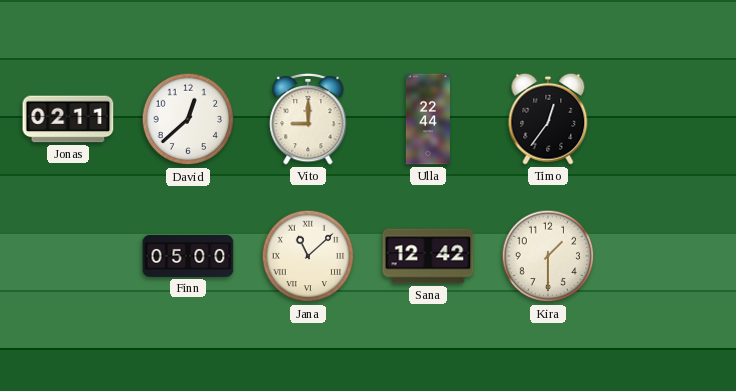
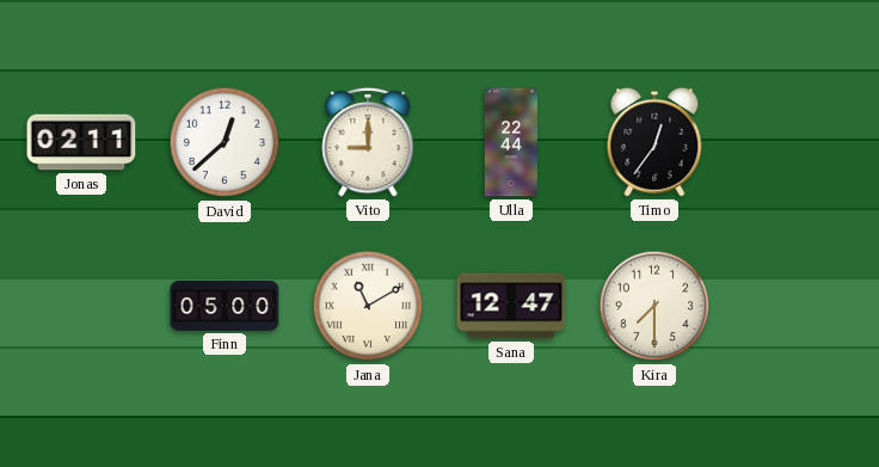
Jana: 11:08 -> 11:10
Sana: 12:42 -> 12:47
Kira: 1:30 -> 7:30
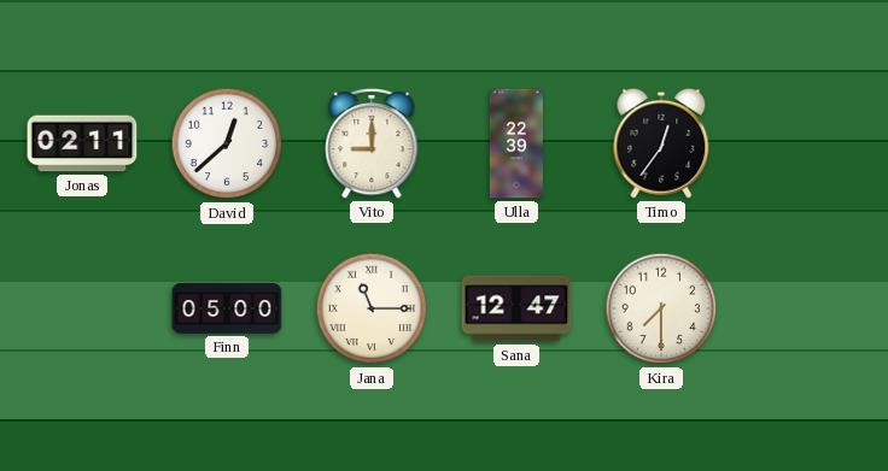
Ulla: 22:44 -> 22:39
Jana: 11:10 -> 11:15
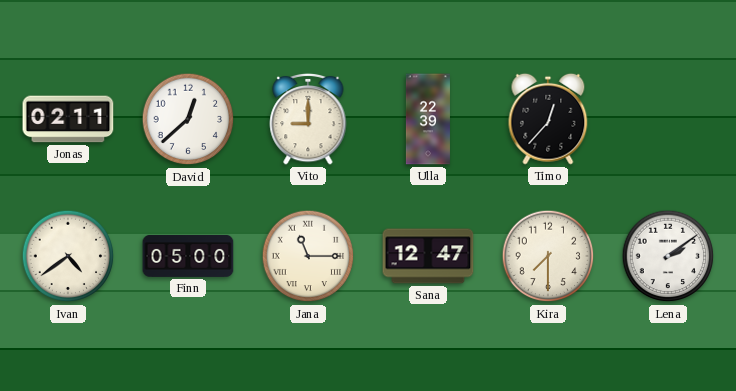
Timo: 12:36 -> 12:37
Ivan: none -> 4:39
Lena: none -> 2:09
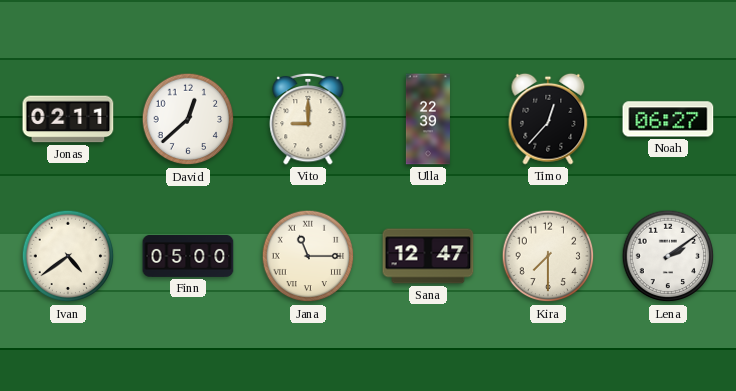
Noah: none -> 06:27
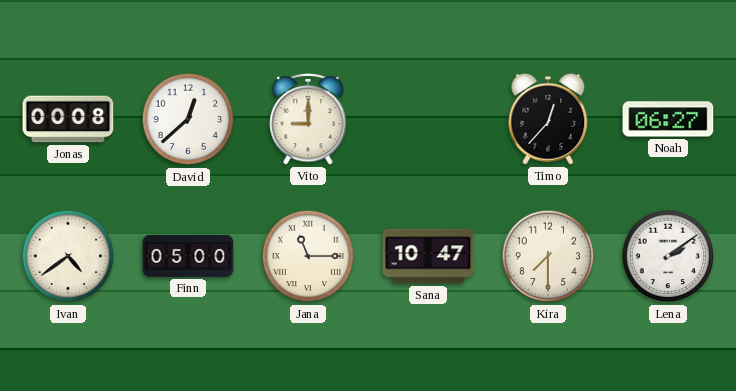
Jonas: 02:11 -> 00:08
Ulla: 22:39 -> none
Sana: 12:47 -> 10:47
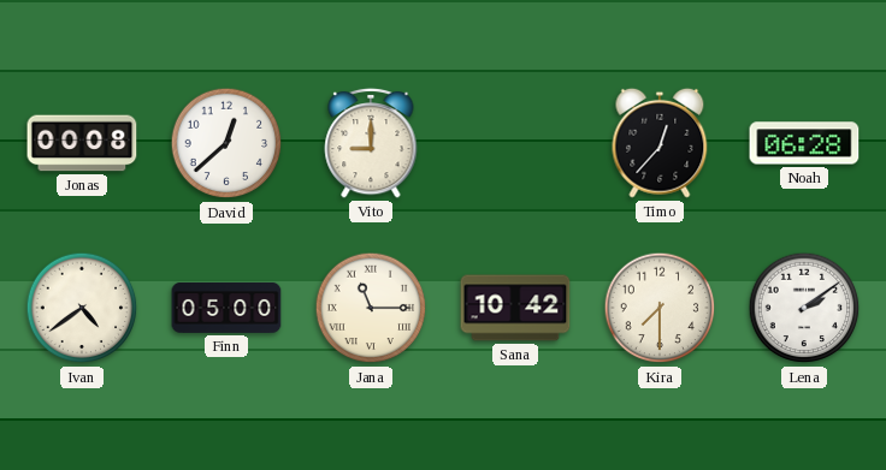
Noah: 06:27 -> 06:28
Sana: 10:47 -> 10:42
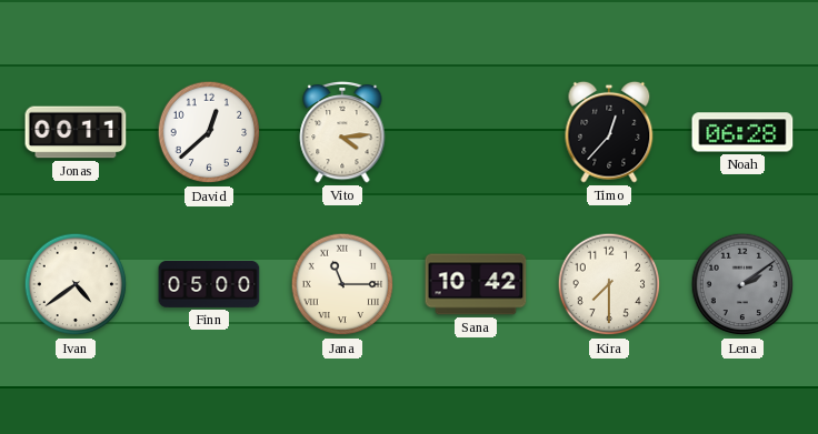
Jonas: 00:08 -> 00:11
Vito: 9:00 -> 4:14
Lena dial: white -> grey
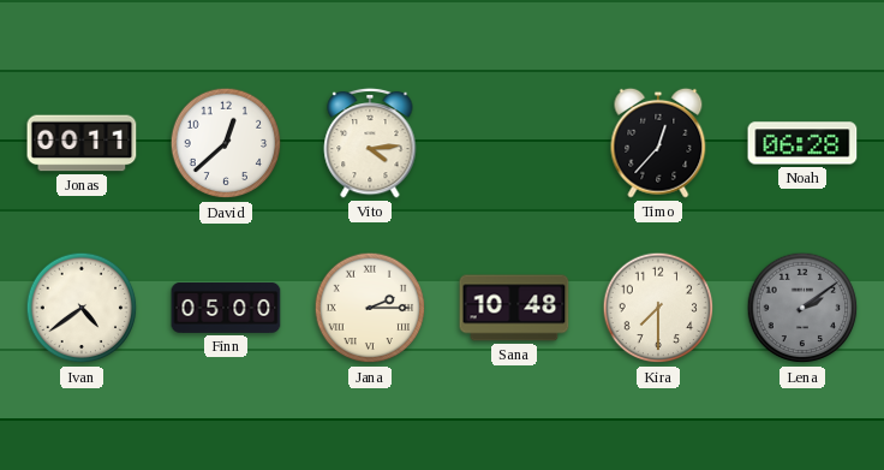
Jana: 11:15 -> 2:15
Sana: 10:42 -> 10:48
